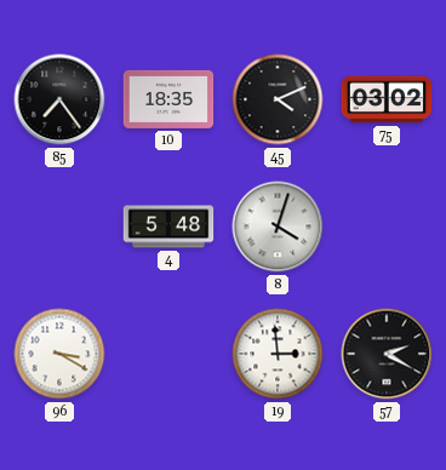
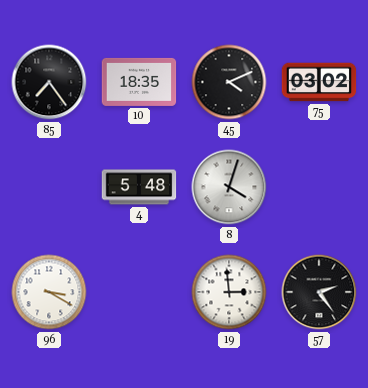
57: 2:20 -> 2:24
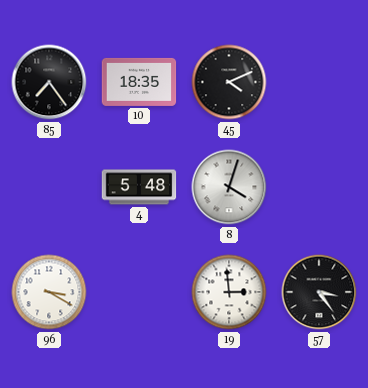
75: 03:02 -> none
57: 2:24 -> 3:24
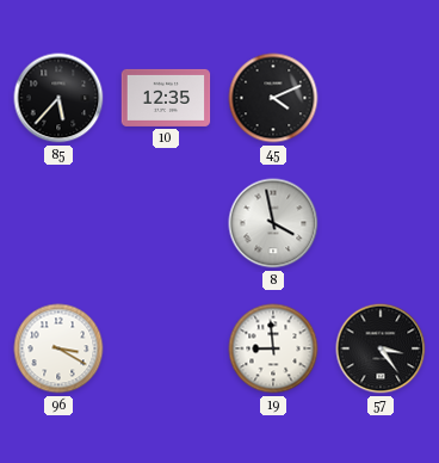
85: 7:24 -> 5:37
10: 18:35 -> 12:35
4: 5:48 -> none
8: 4:03 -> 3:58
19: 2:59 -> 8:59
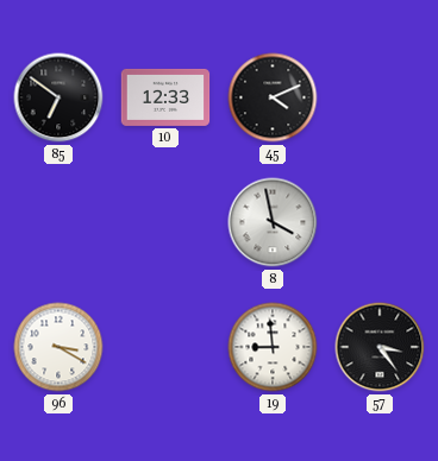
85: 5:37 -> 6:51
10: 12:35 -> 12:33
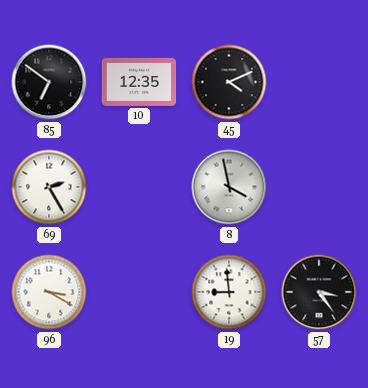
10: 12:33 -> 12:35
69: none -> 2:25
